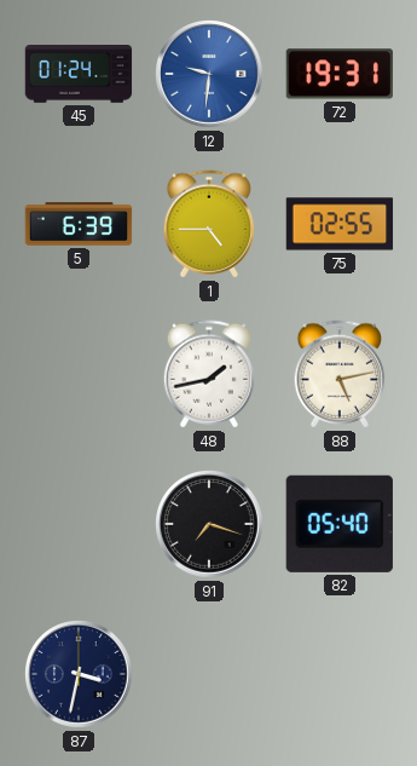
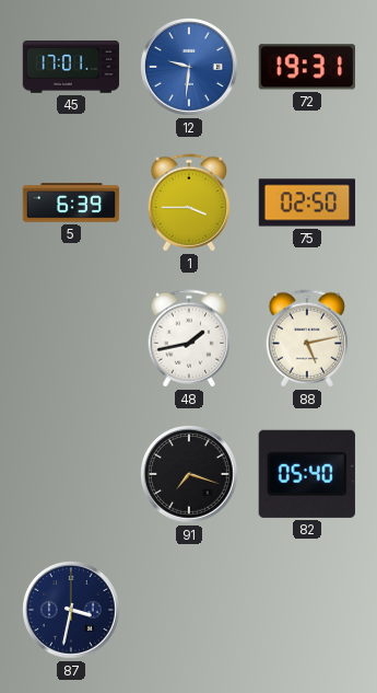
45: 01:24 -> 17:01
1: 4:45 -> 3:45
75: 02:55 -> 02:50
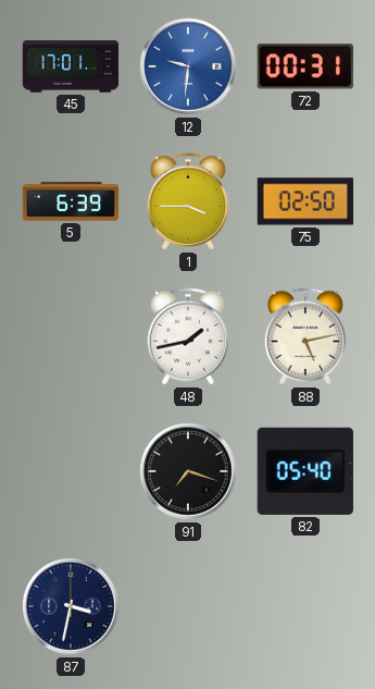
72: 19:31 -> 00:31
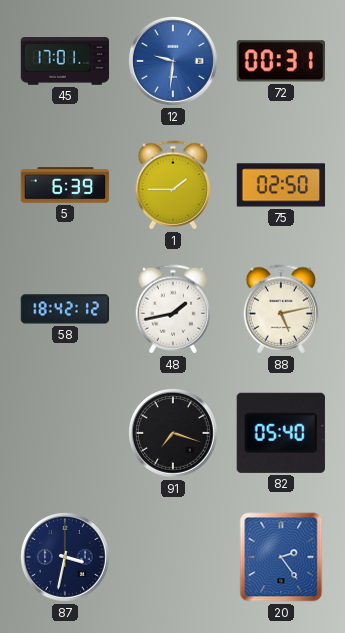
1: 3:45 -> 1:45
58: none -> 18:42
20: none -> 2:24
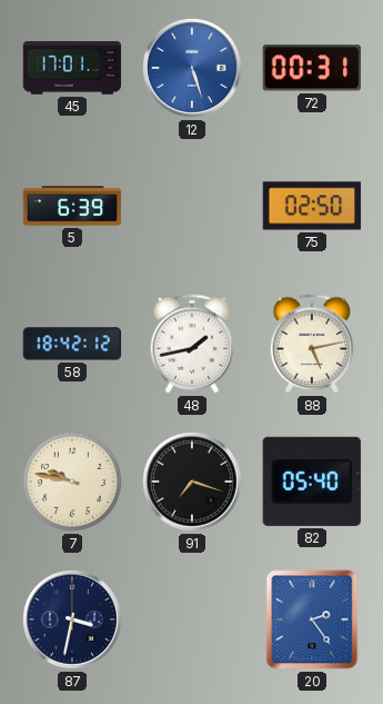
12: 9:31 -> 5:27
1: 1:45 -> none
7: none -> 9:47
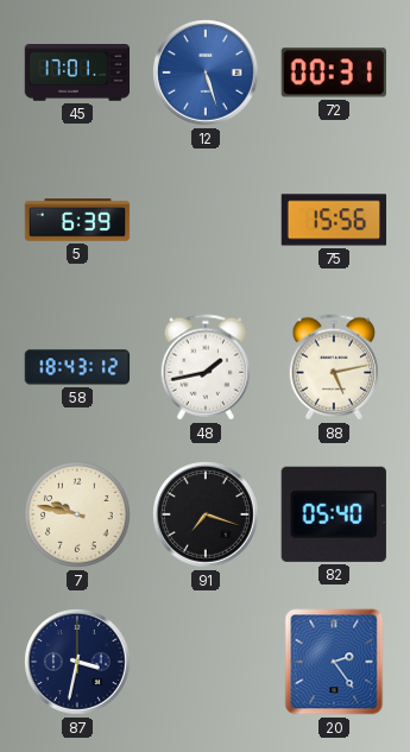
75: 02:50 -> 15:56
58: 18:42 -> 18:43
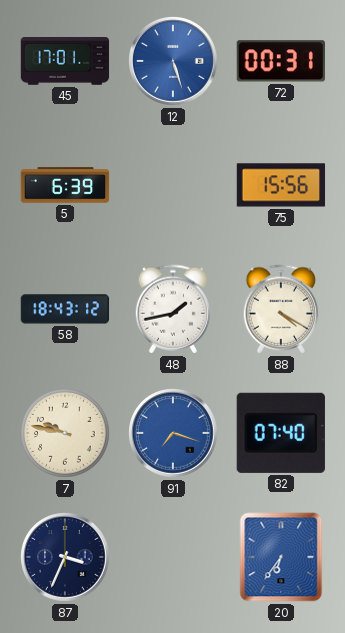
88: 5:13 -> 4:20
91 dial: black -> blue
82: 05:40 -> 07:40
87: 3:32 -> 3:34
20: 2:24 -> 6:36
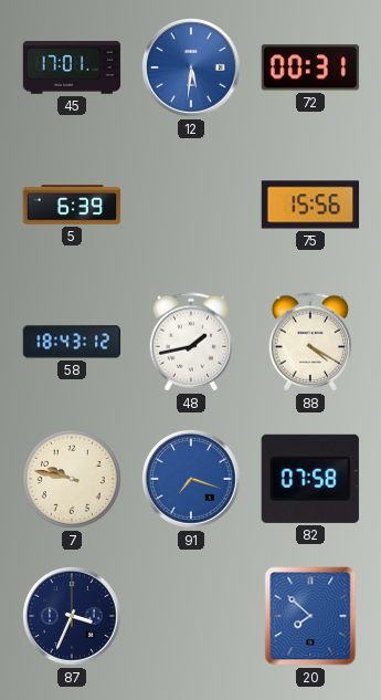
12: 5:27 -> 5:31
82: 07:40 -> 07:58
20: 6:36 -> 7:52
